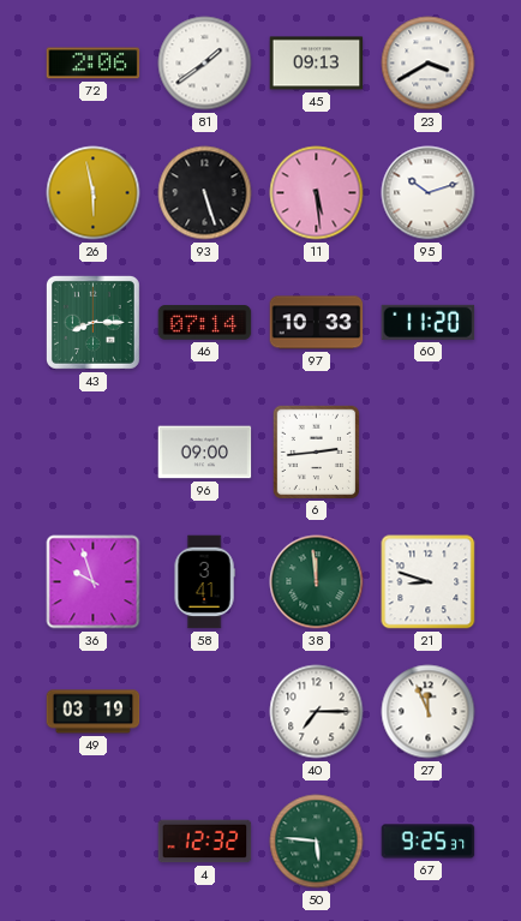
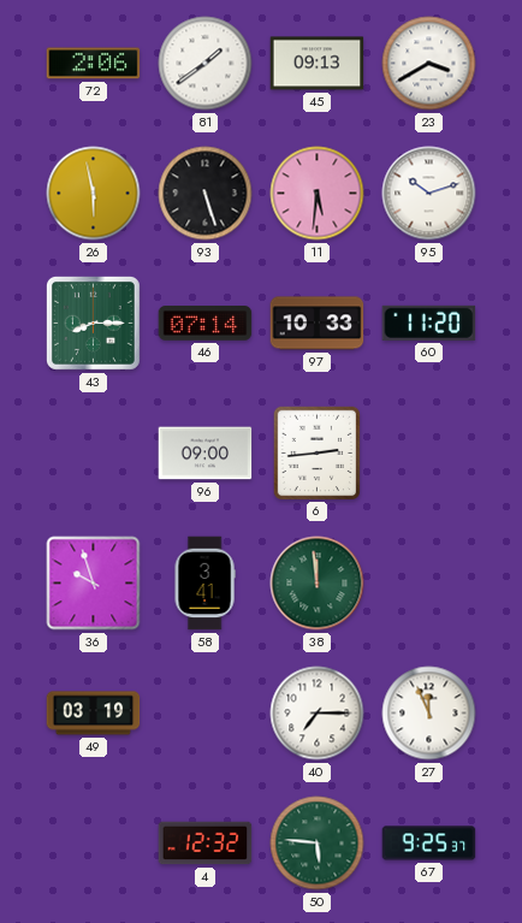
11: 5:29 -> 5:31
21: 8:48 -> none
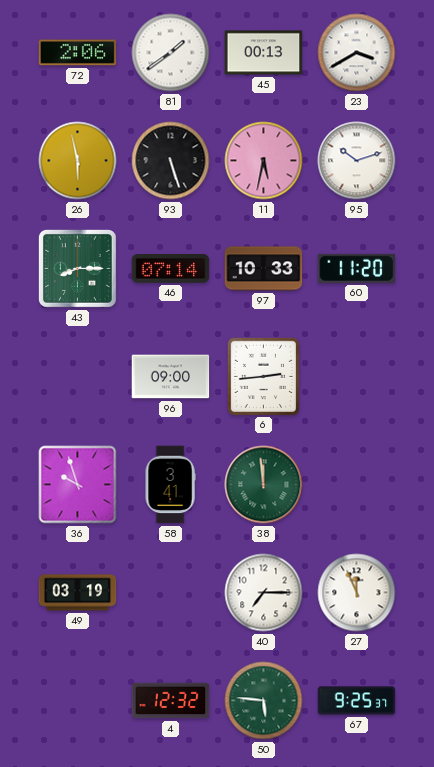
45: 09:13 -> 00:13
11: 5:31 -> 5:32
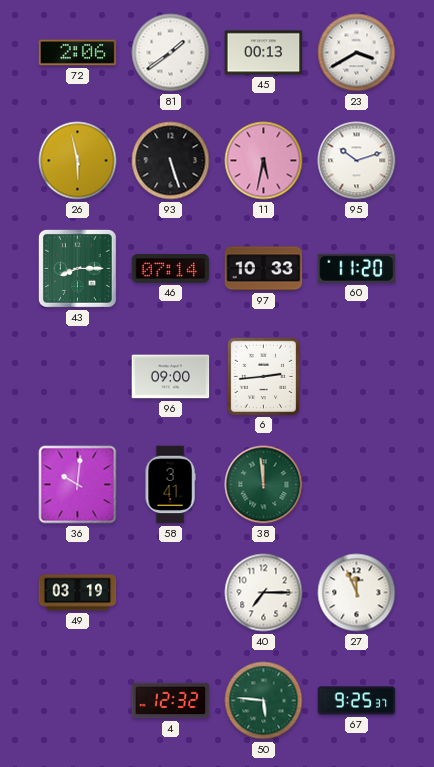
36: 9:57 -> 10:01
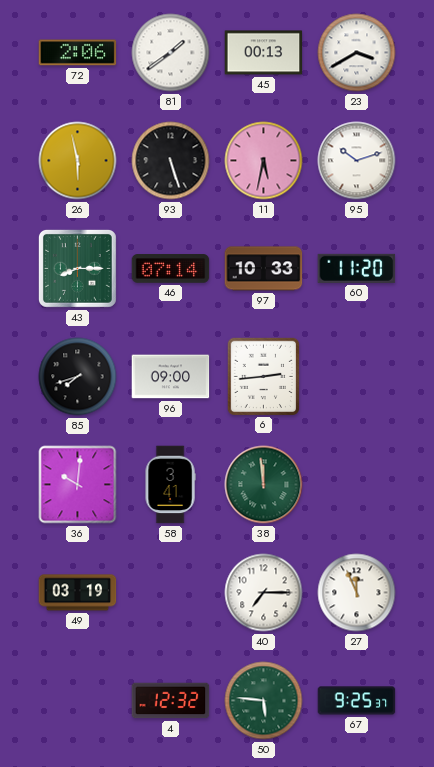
85: none -> 7:42
